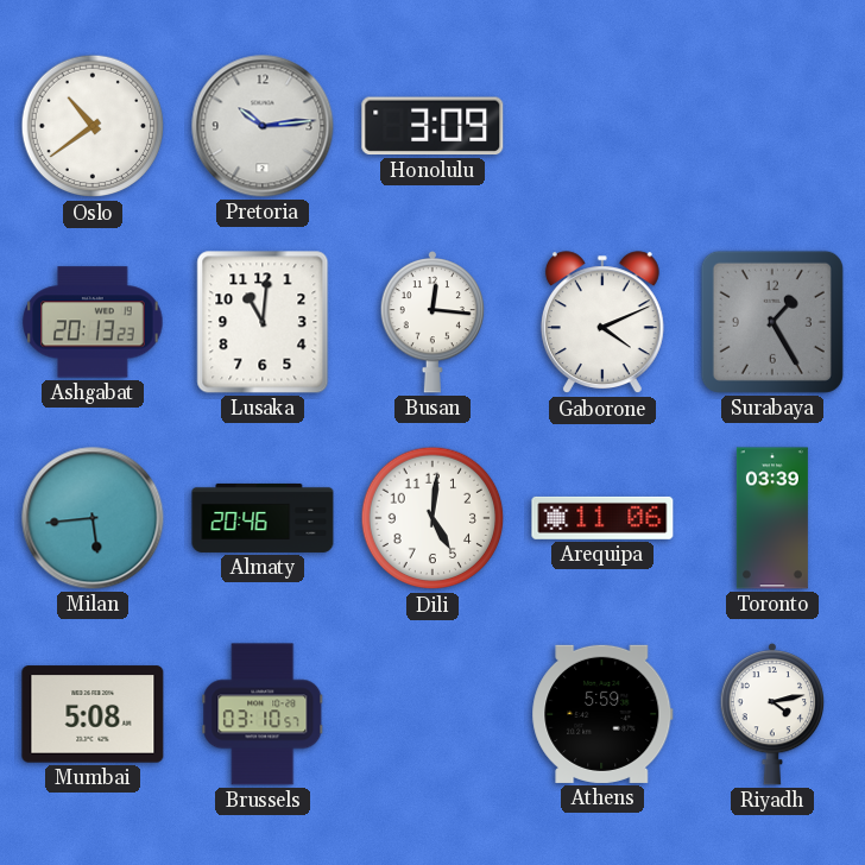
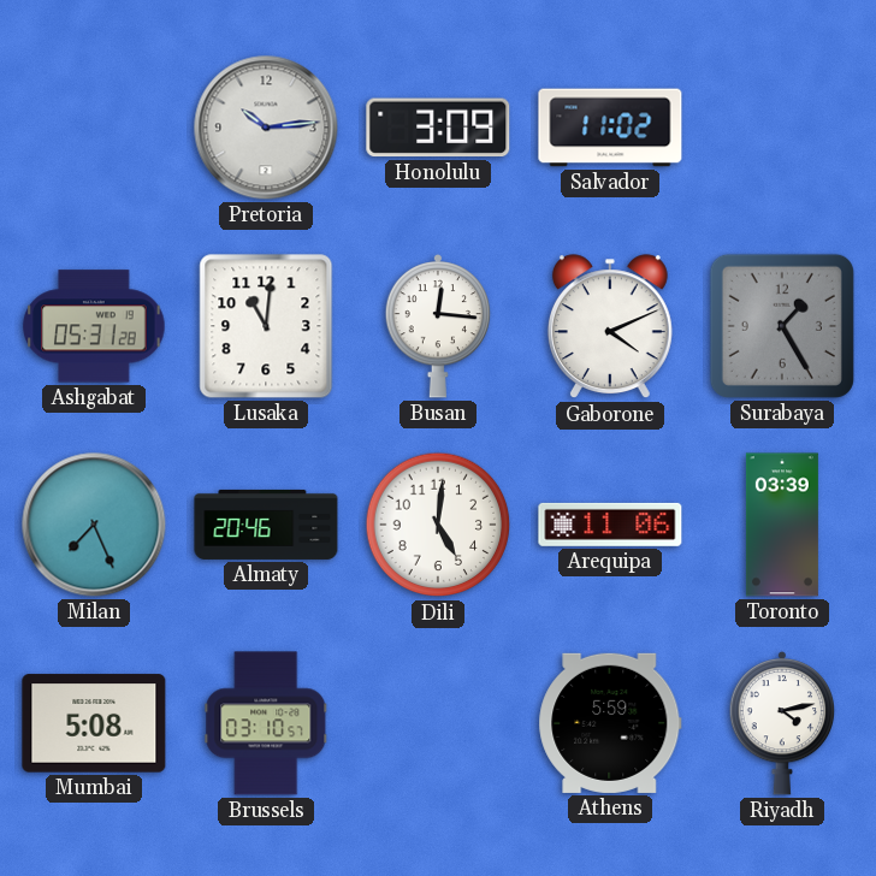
Oslo: 10:39 -> none
Salvador: none -> 11:02
Ashgabat: 20:13 -> 05:31
Milan: 5:44 -> 7:26
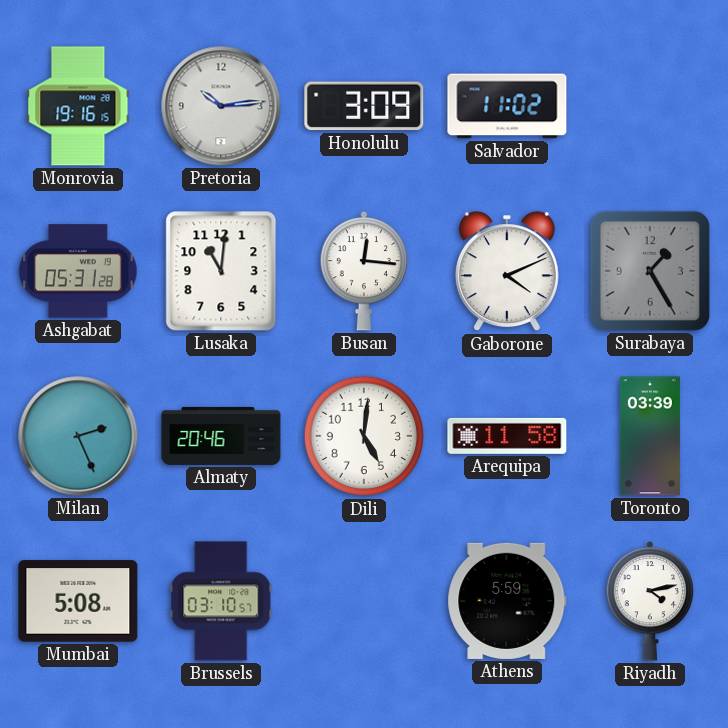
Monrovia: none -> 19:16
Milan: 7:26 -> 2:26
Arequipa: 11:06 -> 11:58
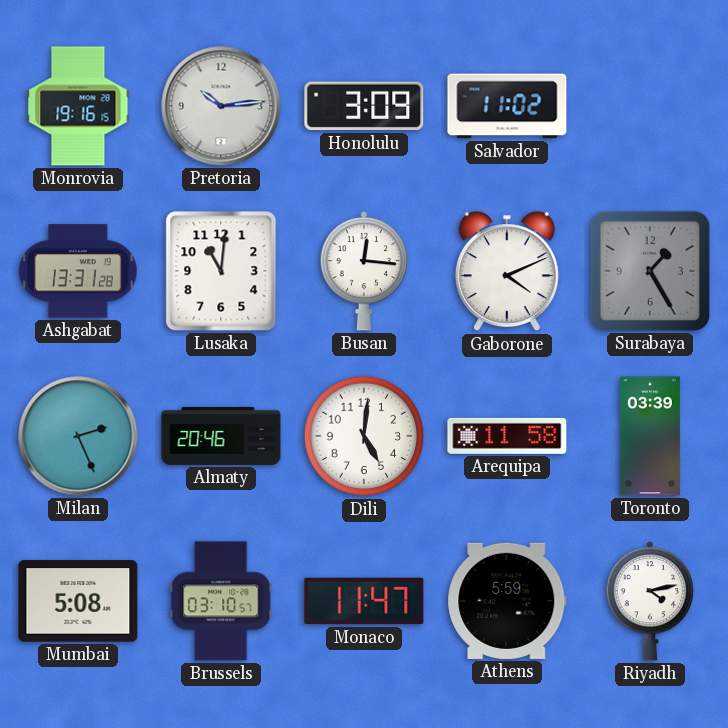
Ashgabat: 05:31 -> 13:31
Monaco: none -> 11:47
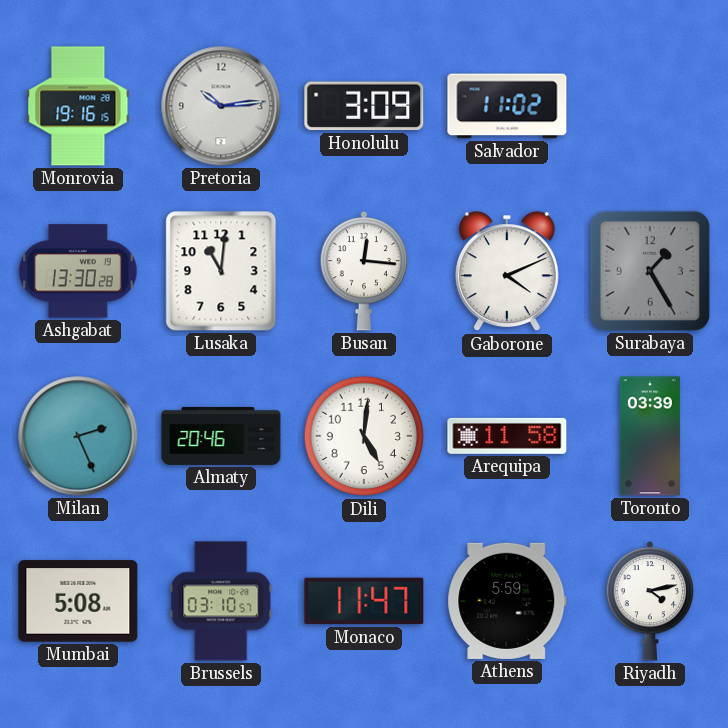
Ashgabat: 13:31 -> 13:30
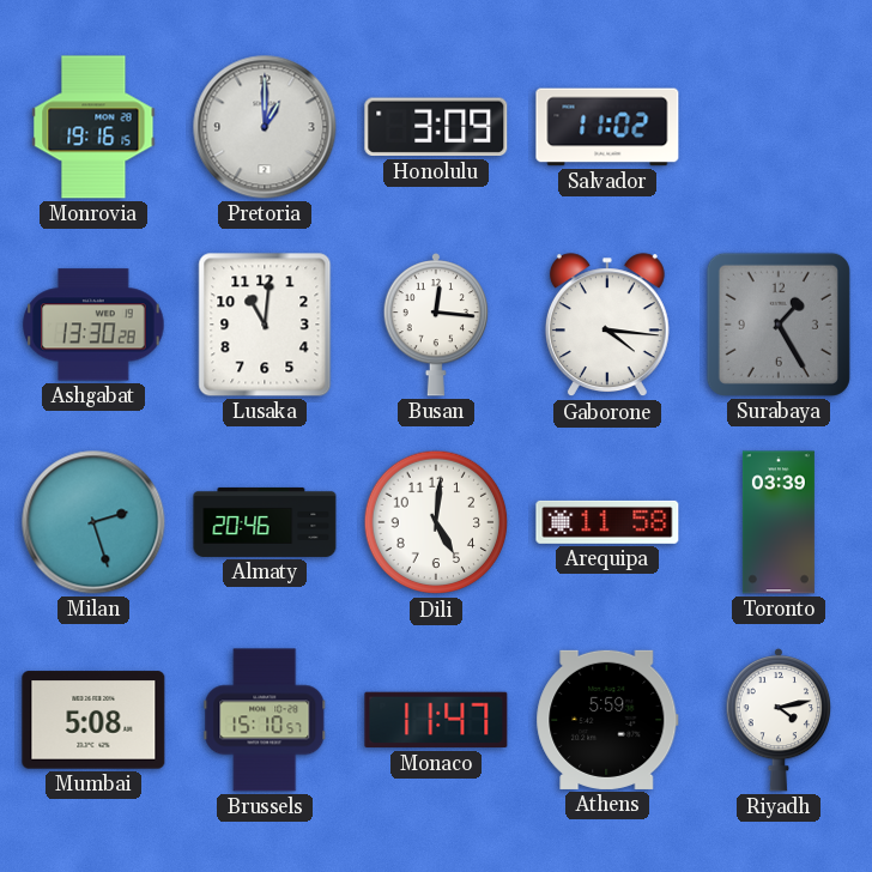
Pretoria: 10:14 -> 1:00
Gaborone: 4:11 -> 4:16
Milan: 2:26 -> 2:27
Brussels: 03:10 -> 15:10
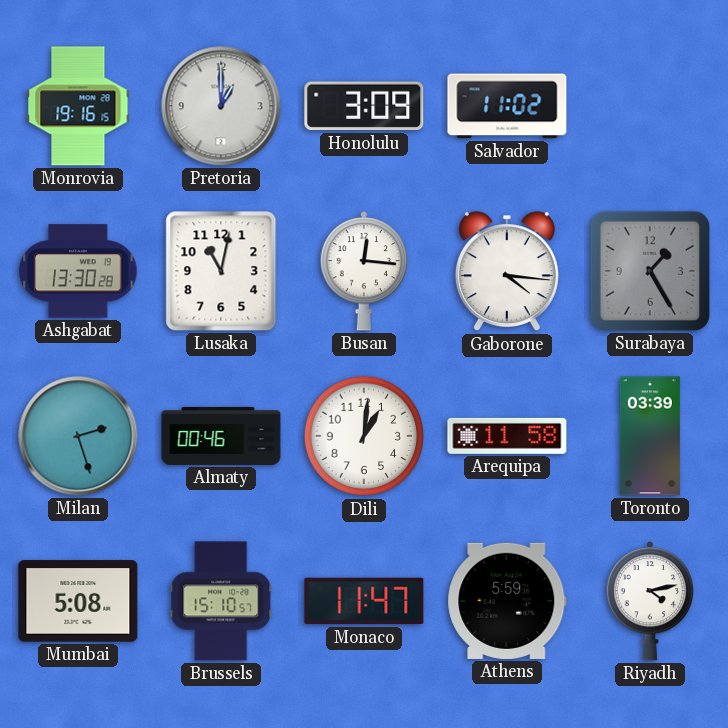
Lusaka: 11:01 -> 11:02
Almaty: 20:46 -> 00:46
Dili: 5:01 -> 1:01
